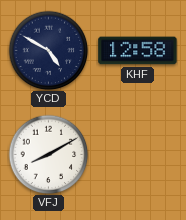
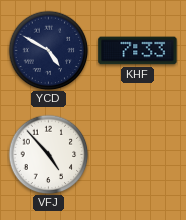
KHF: 12:58 -> 7:33
VFJ: 8:10 -> 4:53
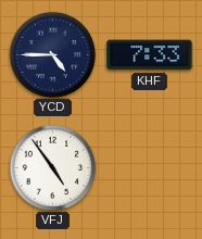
YCD: 4:50 -> 4:45
VFJ: 4:53 -> 4:54
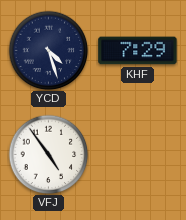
YCD: 4:45 -> 4:27
KHF: 7:33 -> 7:29
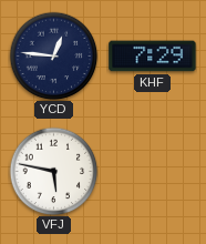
YCD: 4:27 -> 12:46
VFJ: 4:54 -> 5:47
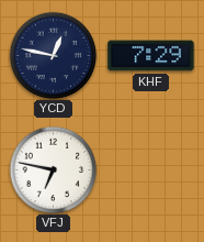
YCD: 12:46 -> 12:47
VFJ: 5:47 -> 6:47
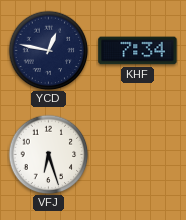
KHF: 7:29 -> 7:34
VFJ: 6:47 -> 6:27
